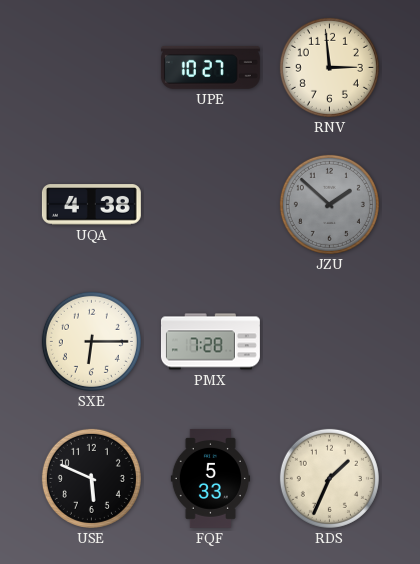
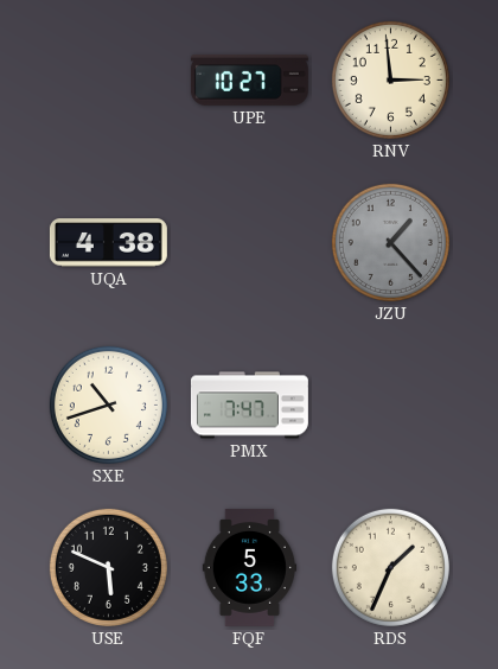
JZU: 1:52 -> 1:23
SXE: 6:15 -> 10:42
PMX: 7:28 -> 7:47
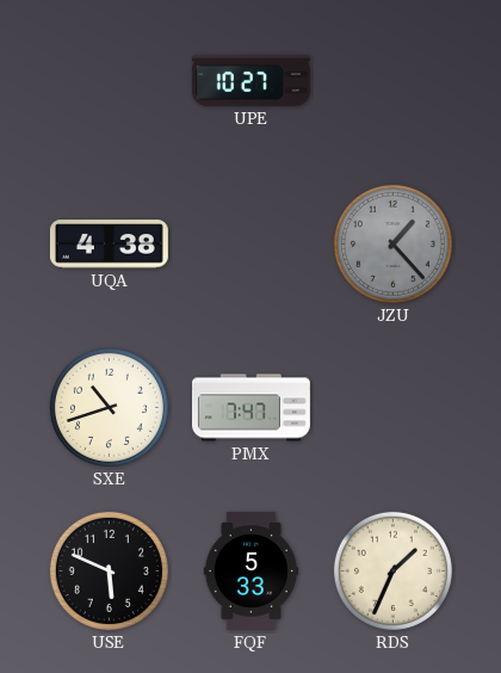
RNV: 2:59 -> none
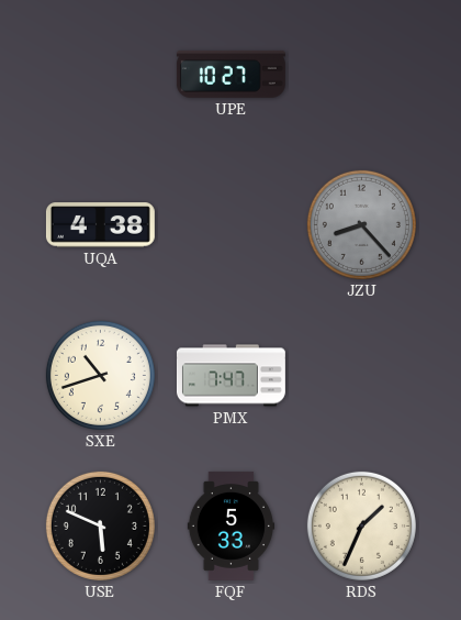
JZU: 1:23 -> 8:23
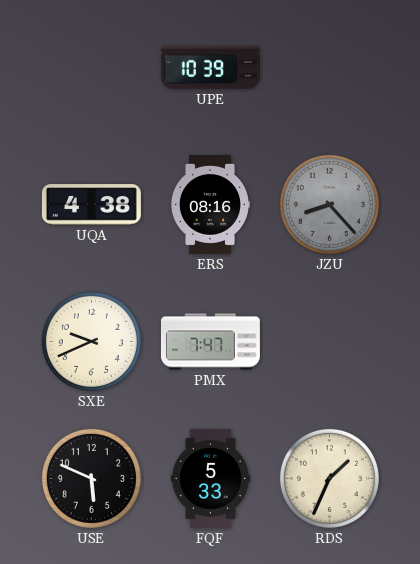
UPE: 10:27 -> 10:39
ERS: none -> 08:16
SXE: 10:42 -> 9:41
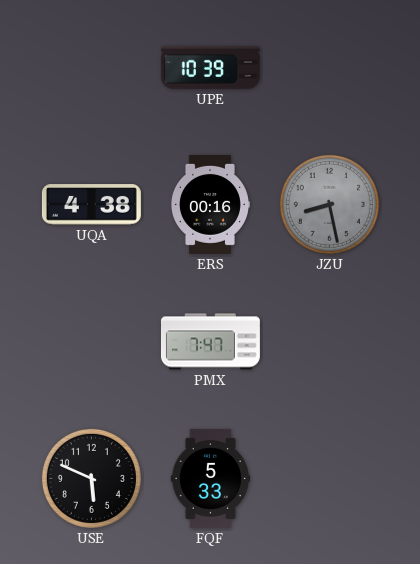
ERS: 08:16 -> 00:16
JZU: 8:23 -> 8:28
SXE: 9:41 -> none
RDS: 1:34 -> none
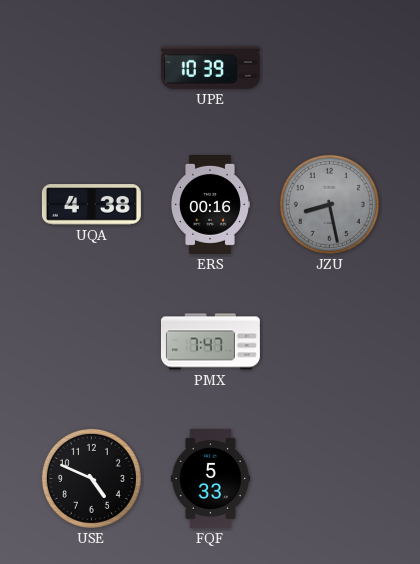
USE: 5:49 -> 4:49
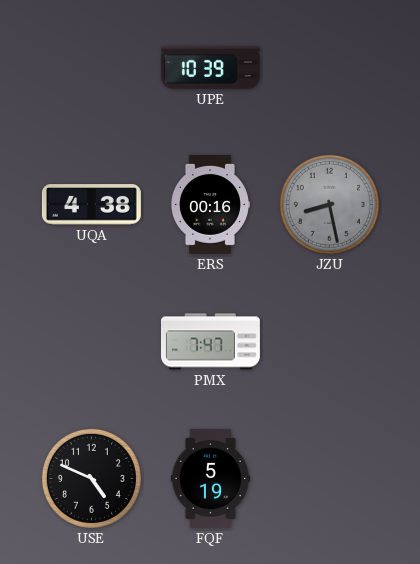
FQF: 5:33 -> 5:19
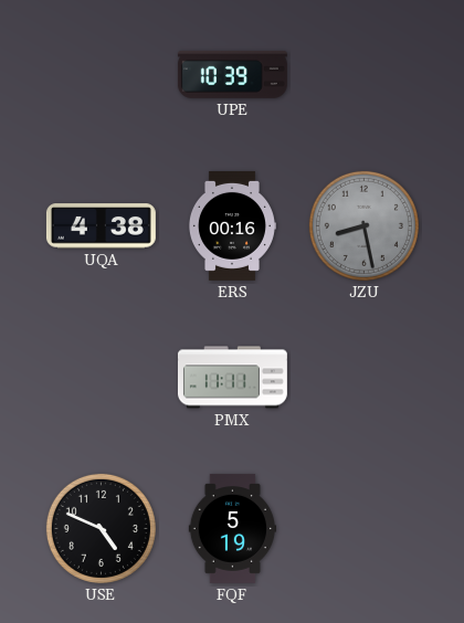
PMX: 7:47 -> 11:11
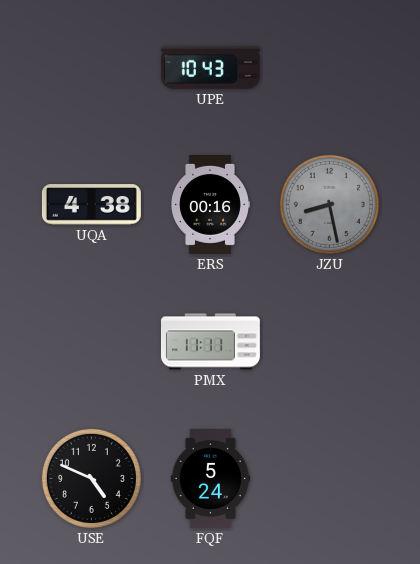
UPE: 10:39 -> 10:43
FQF: 5:19 -> 5:24
